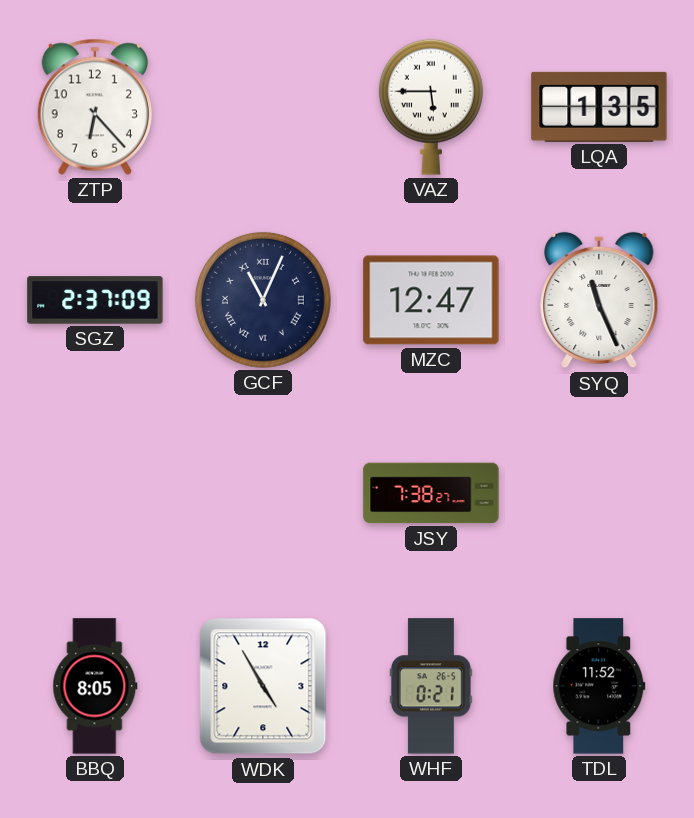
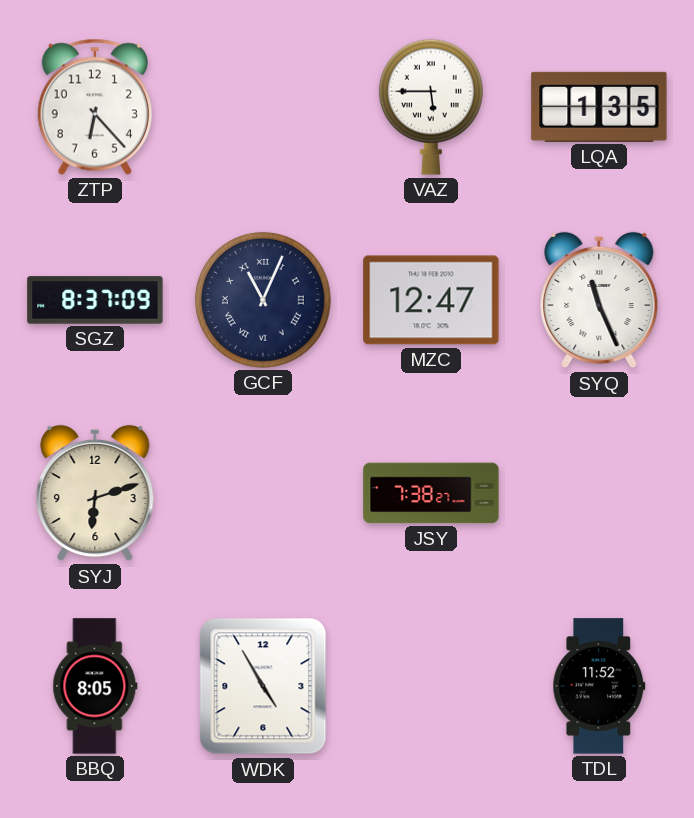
SGZ: 2:37 -> 8:37
SYJ: none -> 6:12
WHF: 0:21 -> none
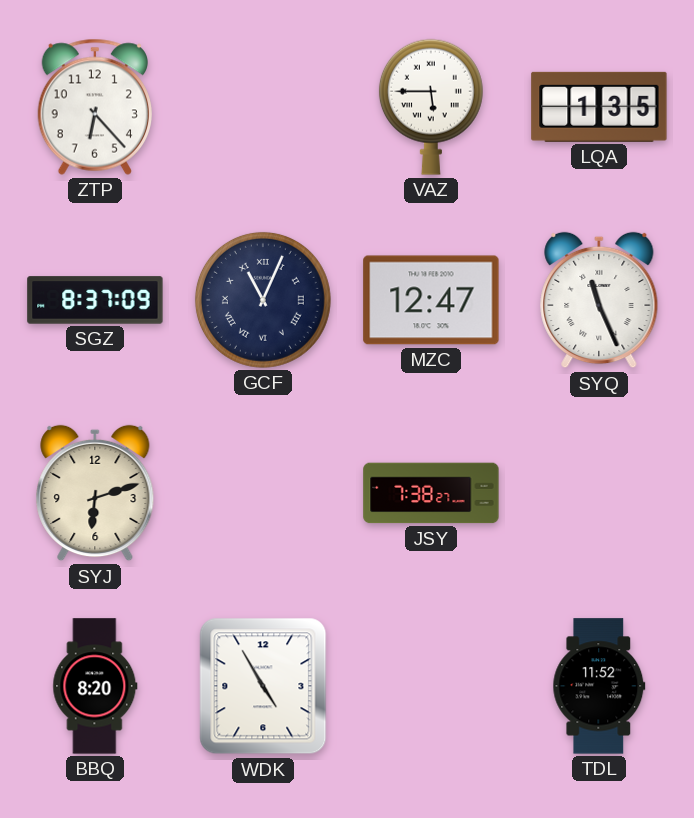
BBQ: 8:05 -> 8:20
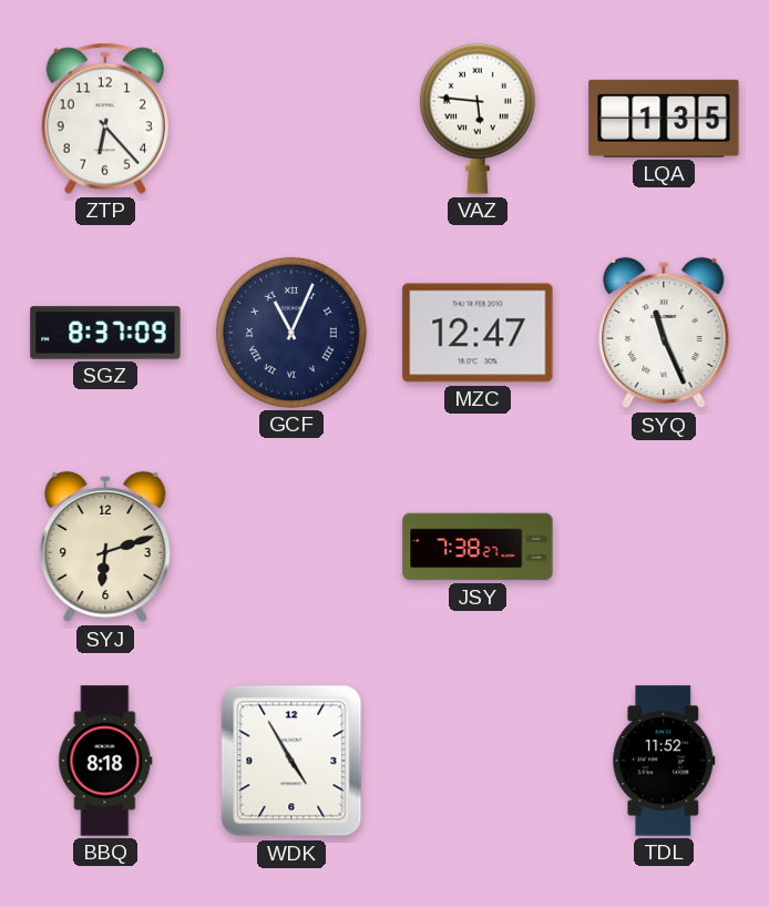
VAZ: 5:45 -> 5:46
BBQ: 8:20 -> 8:18
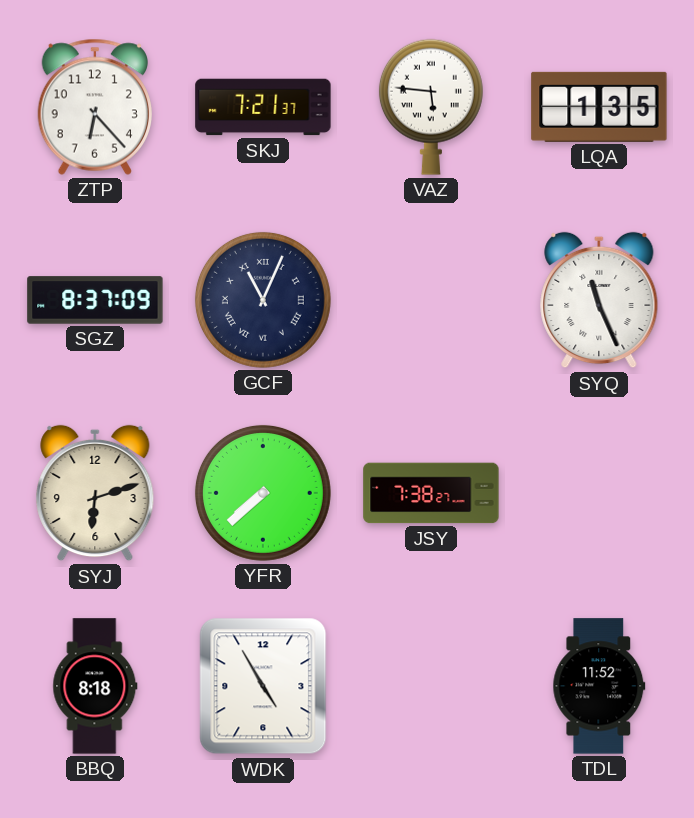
SKJ: none -> 7:21
MZC: 12:47 -> none
YFR: none -> 7:38
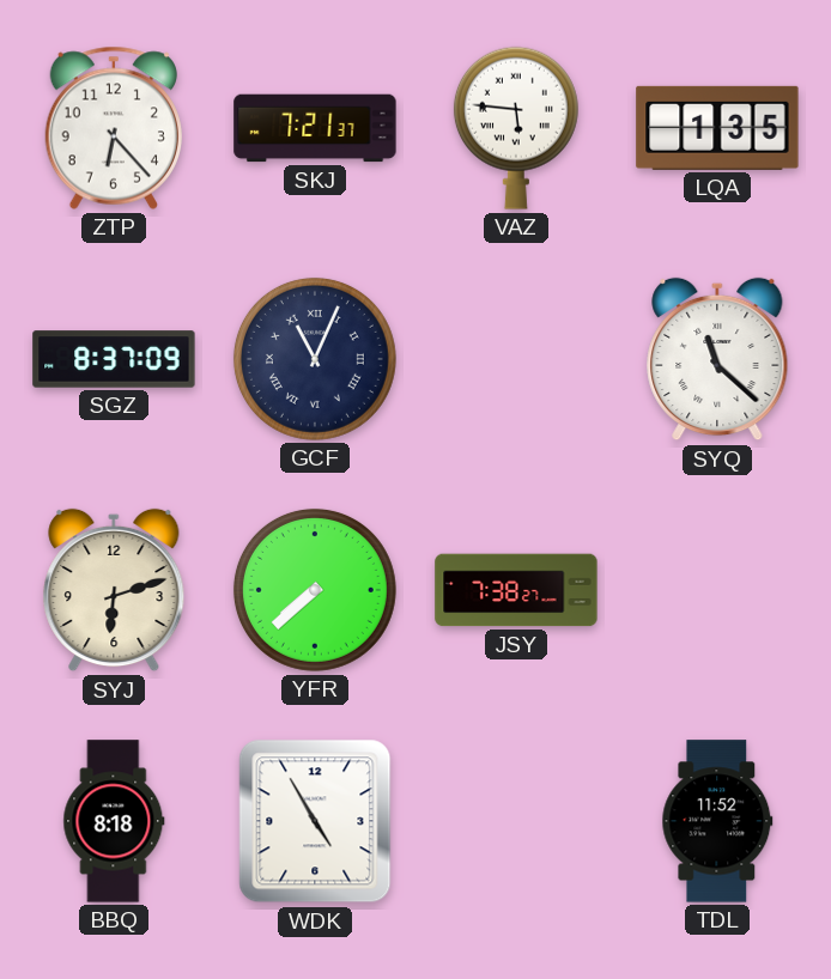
SYQ: 11:26 -> 11:22
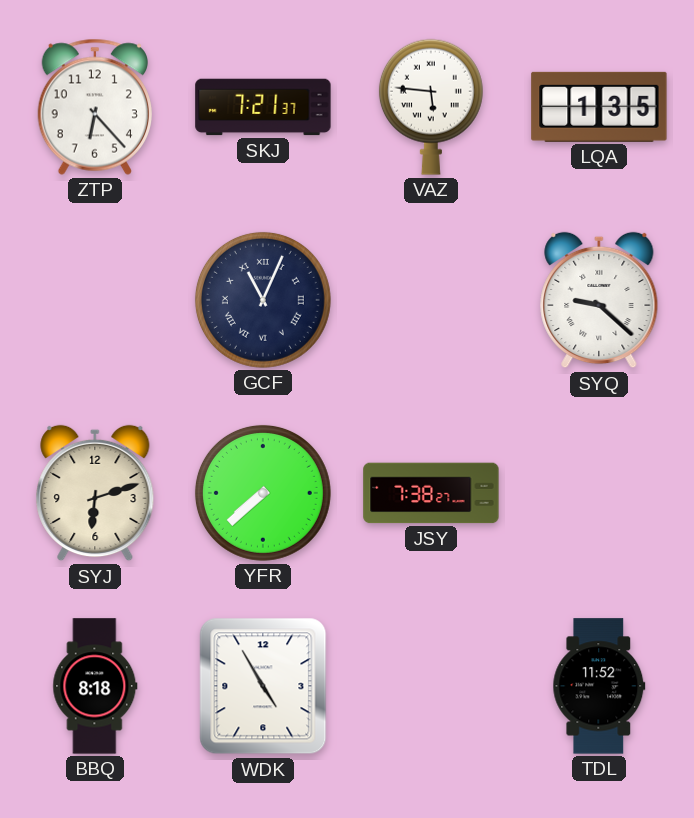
SGZ: 8:37 -> none
SYQ: 11:22 -> 9:22
